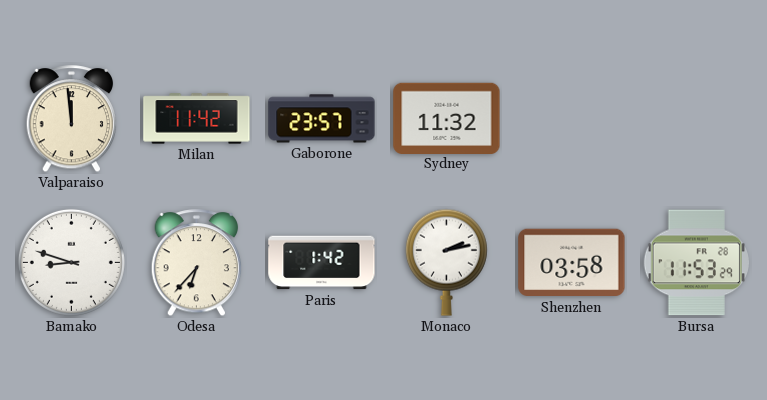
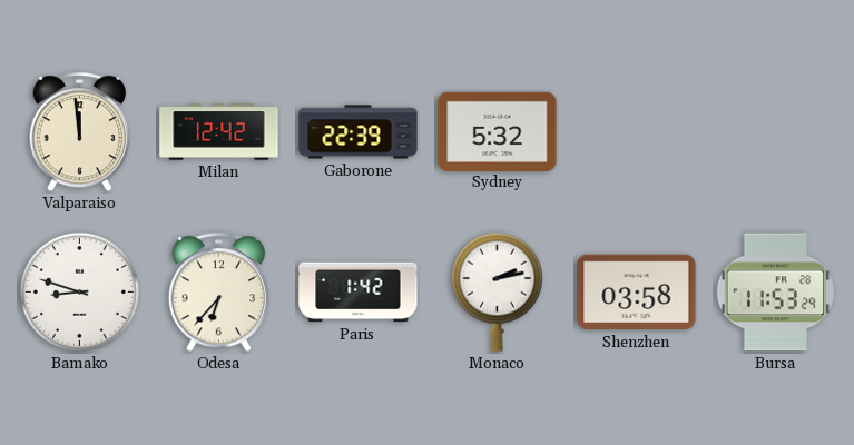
Milan: 11:42 -> 12:42
Gaborone: 23:57 -> 22:39
Sydney: 11:32 -> 5:32
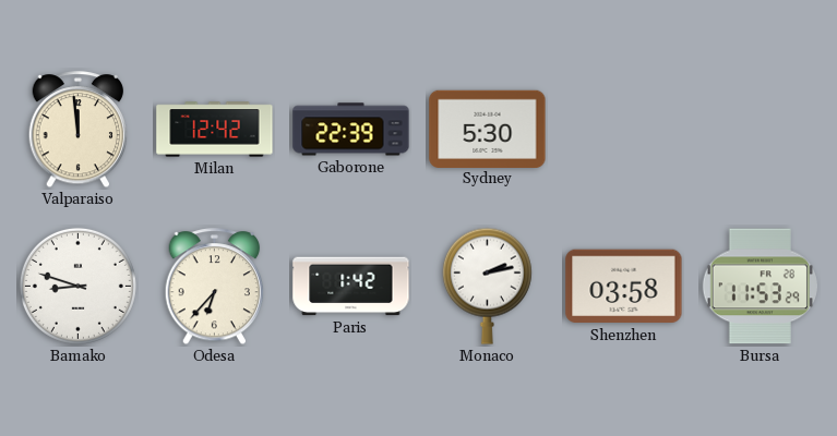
Sydney: 5:32 -> 5:30
